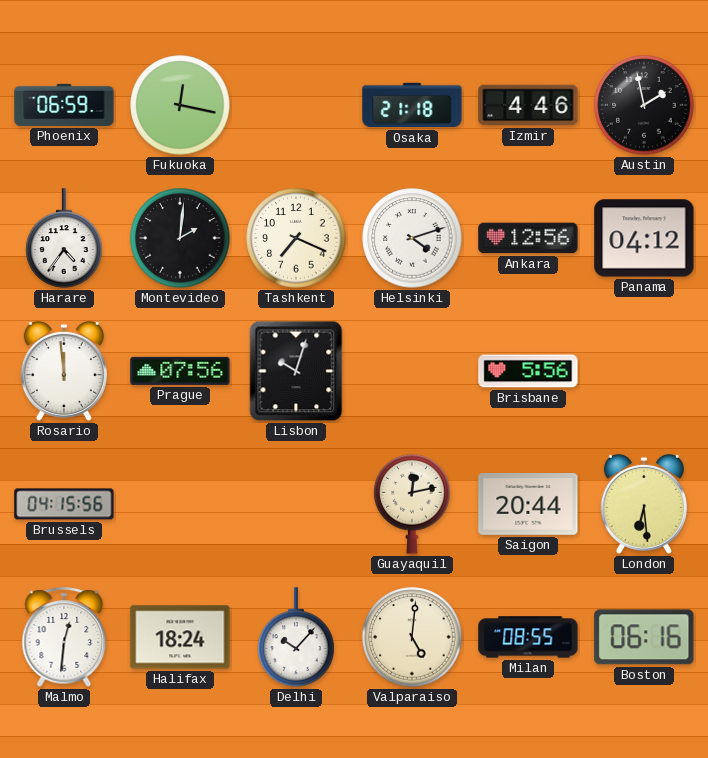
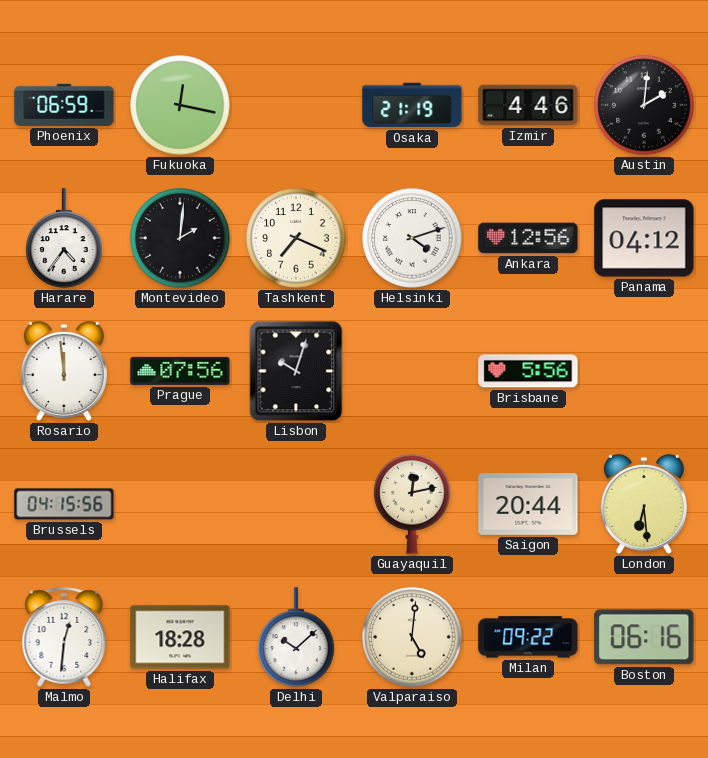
Osaka: 21:18 -> 21:19
Austin: 1:58 -> 2:01
Halifax: 18:24 -> 18:28
Delhi: 10:07 -> 10:08
Milan: 08:55 -> 09:22
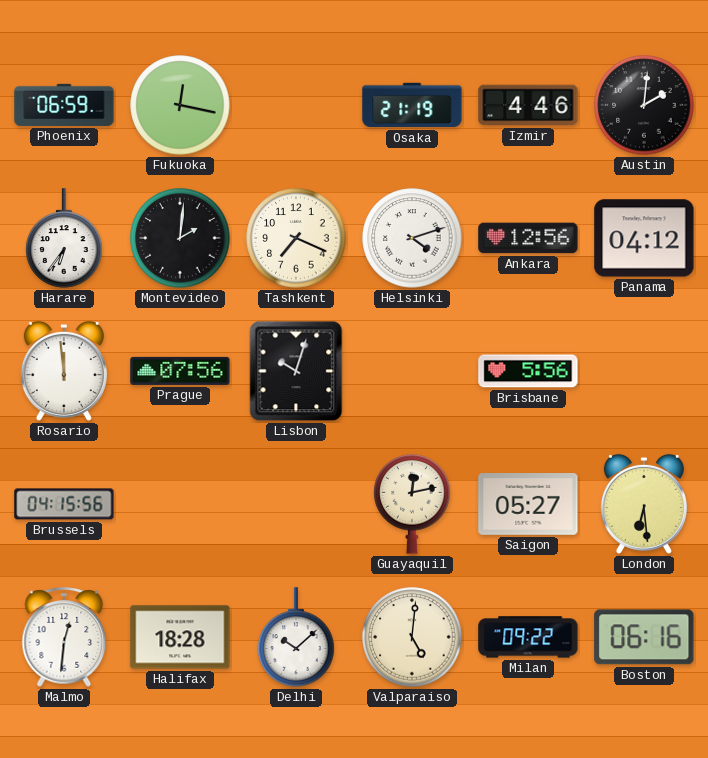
Harare: 4:36 -> 6:36
Saigon: 20:44 -> 05:27
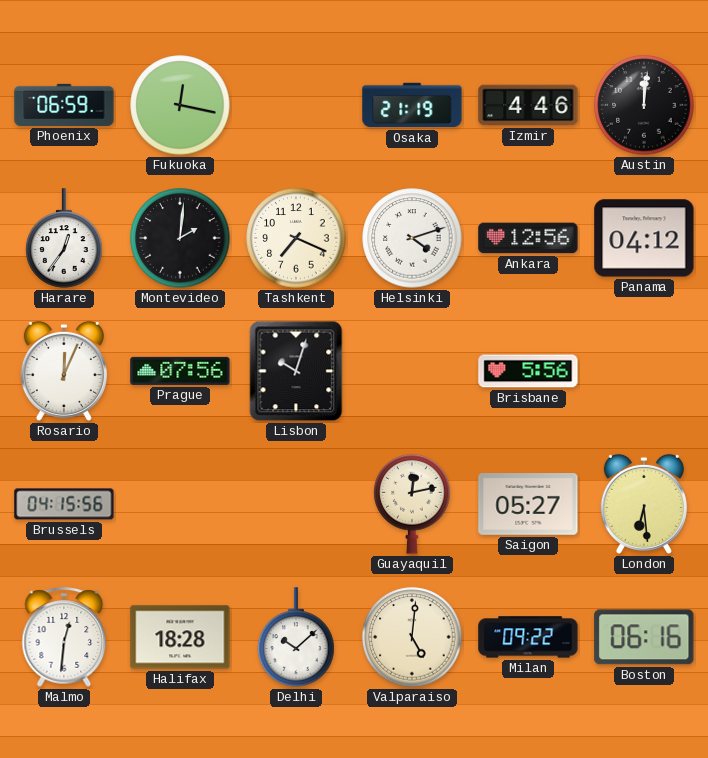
Austin: 2:01 -> 12:01
Harare: 6:36 -> 12:36
Rosario: 11:59 -> 12:04
